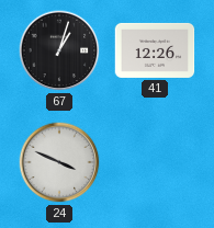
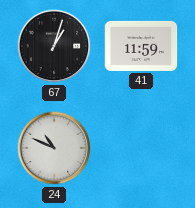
41: 12:26 -> 11:59
24: 3:49 -> 10:49
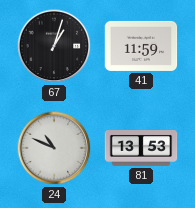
81: none -> 13:53
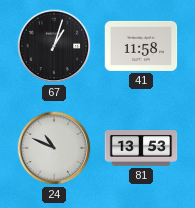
41: 11:59 -> 11:58
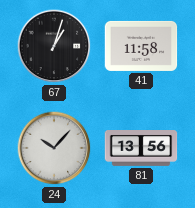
24: 10:49 -> 10:07
81: 13:53 -> 13:56
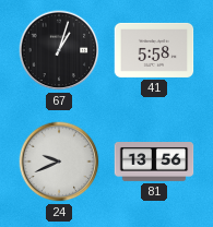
41: 11:58 -> 5:58
24: 10:07 -> 9:41
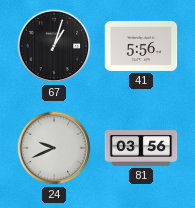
41: 5:58 -> 5:56
81: 13:56 -> 03:56
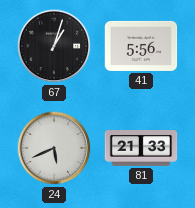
24: 9:41 -> 5:41
81: 03:56 -> 21:33
